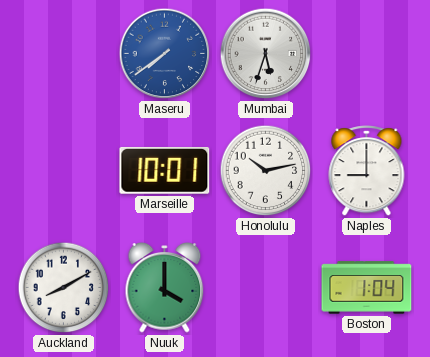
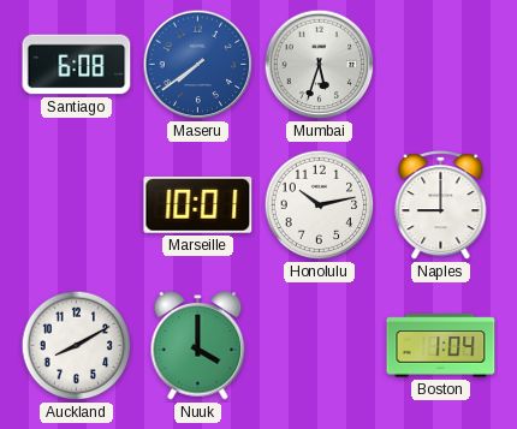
Santiago: none -> 6:08
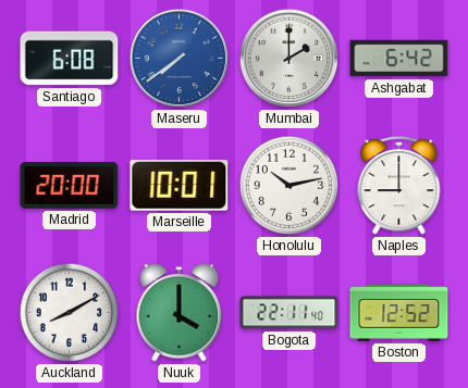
Mumbai: 5:33 -> 2:00
Ashgabat: none -> 6:42
Madrid: none -> 20:00
Bogota: none -> 22:11
Boston: 1:04 -> 12:52
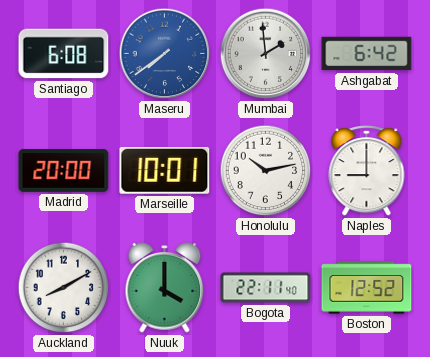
Mumbai: 2:00 -> 1:59
